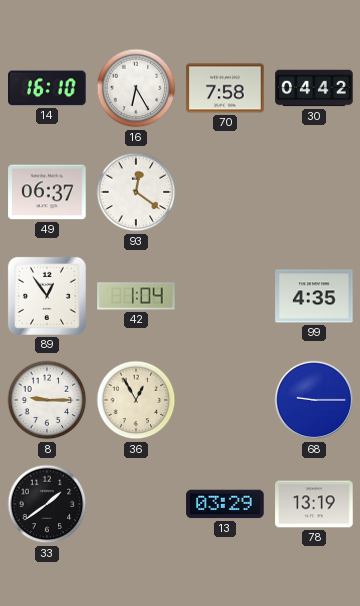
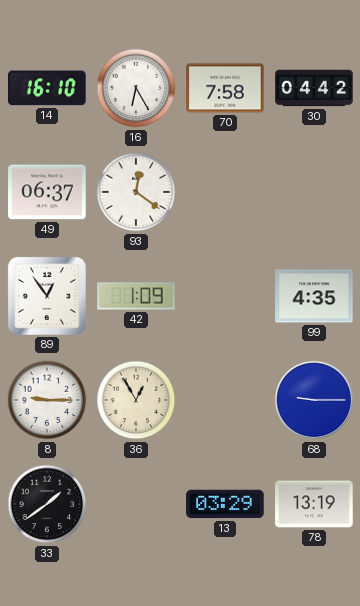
42: 1:04 -> 1:09
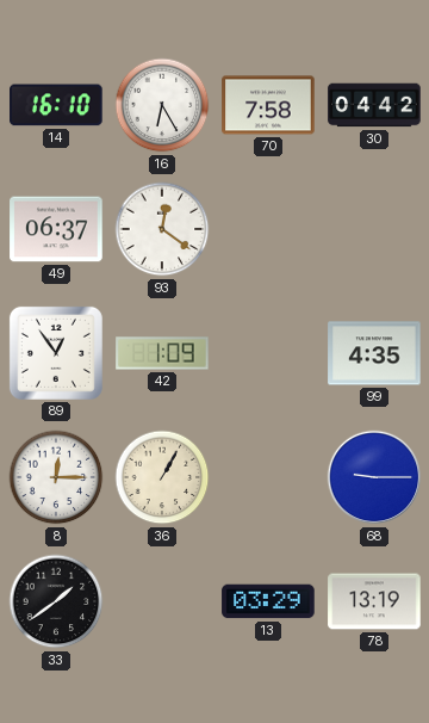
8: 9:15 -> 12:15
36: 12:55 -> 1:05
